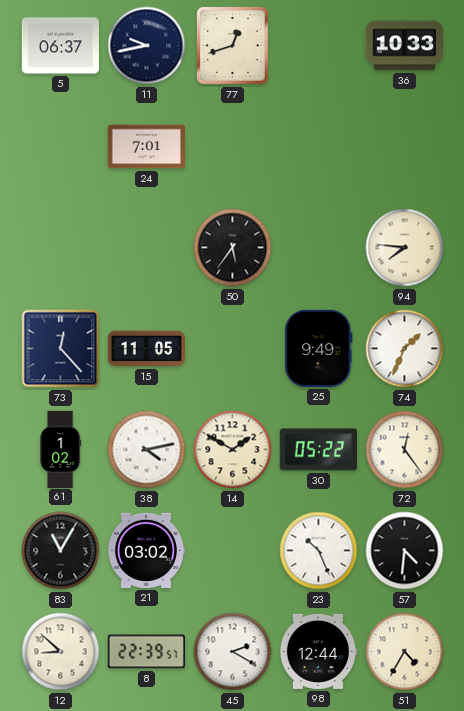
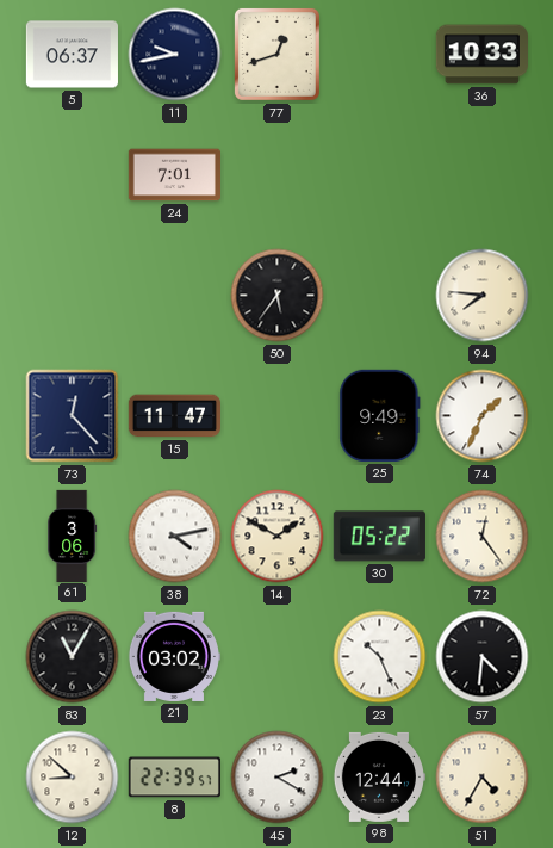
15: 11:05 -> 11:47
61: 1:02 -> 3:06
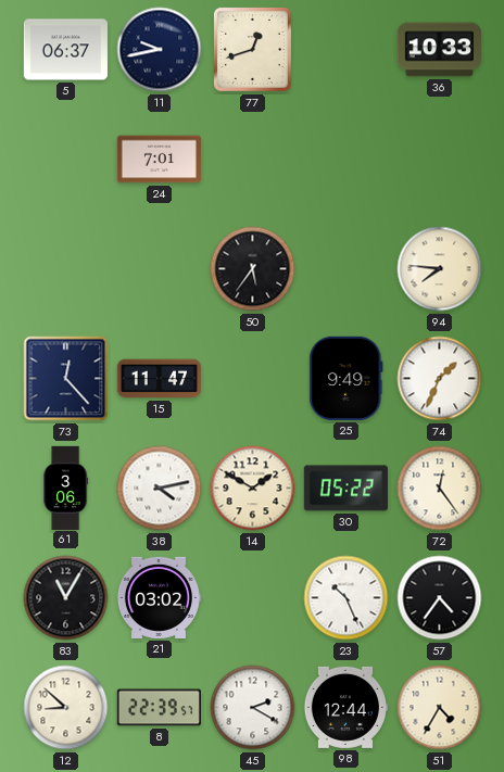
57: 4:31 -> 4:36
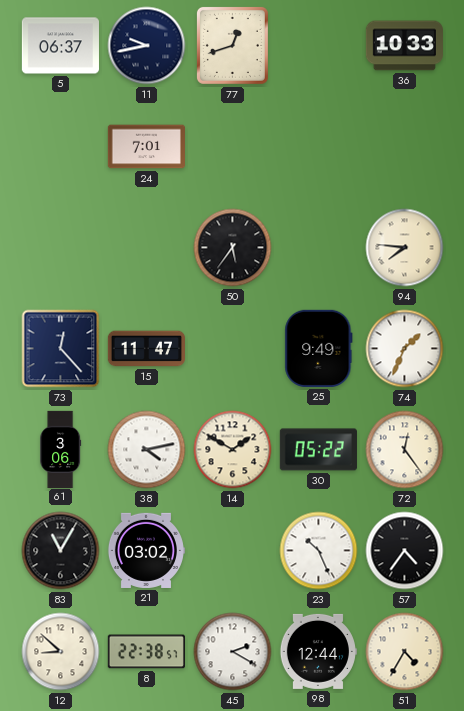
8: 22:39 -> 22:38
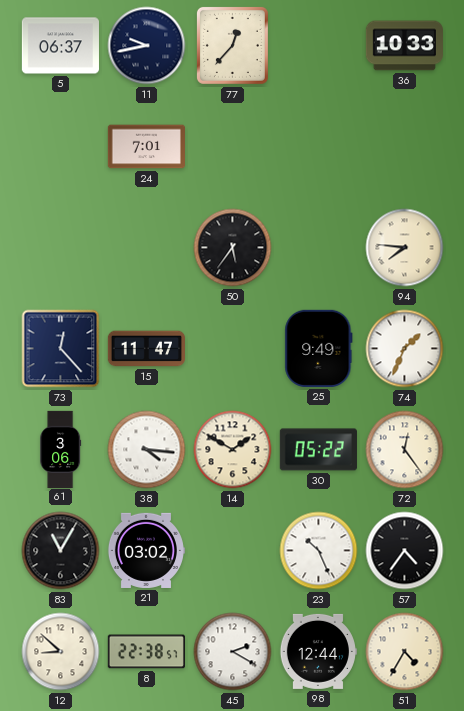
77: 12:42 -> 12:37
38: 4:13 -> 4:16
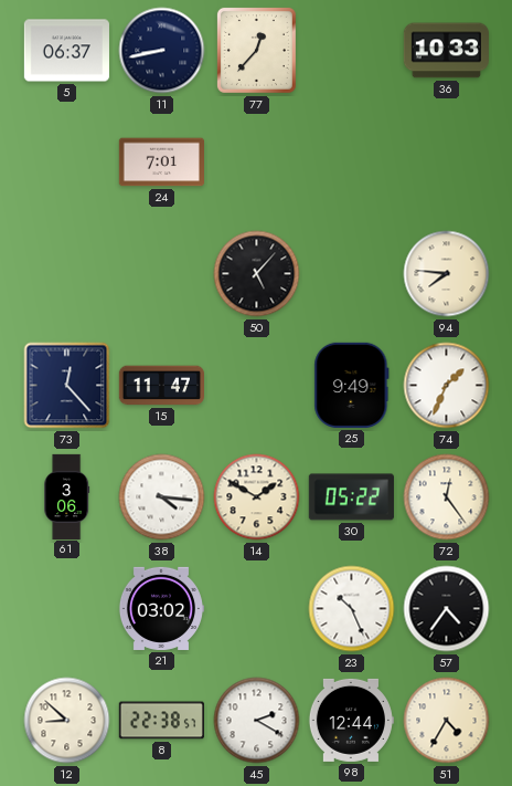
11: 9:43 -> 8:43
50: 5:36 -> 5:07
83: 11:05 -> none
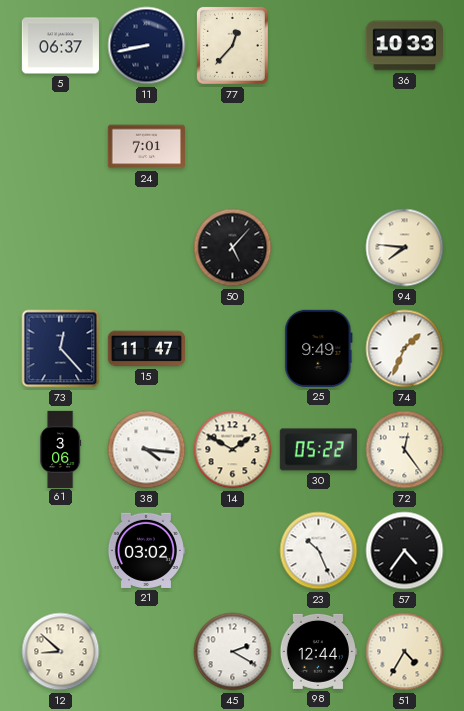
8: 22:38 -> none
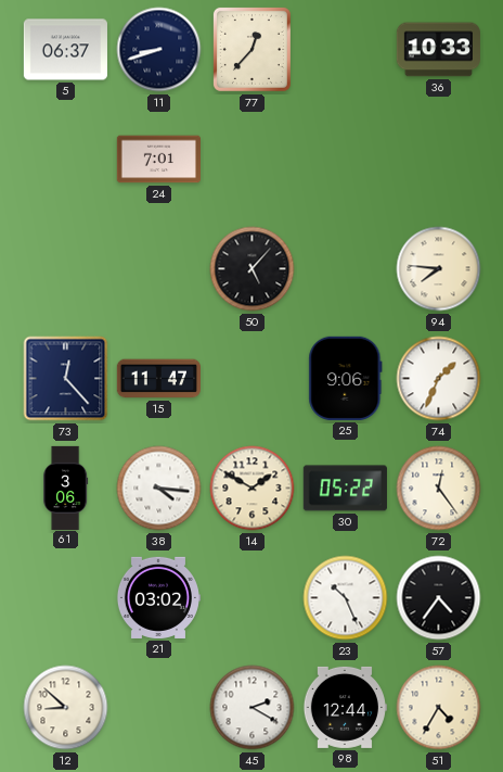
11: 8:43 -> 8:42
25: 9:49 -> 9:06
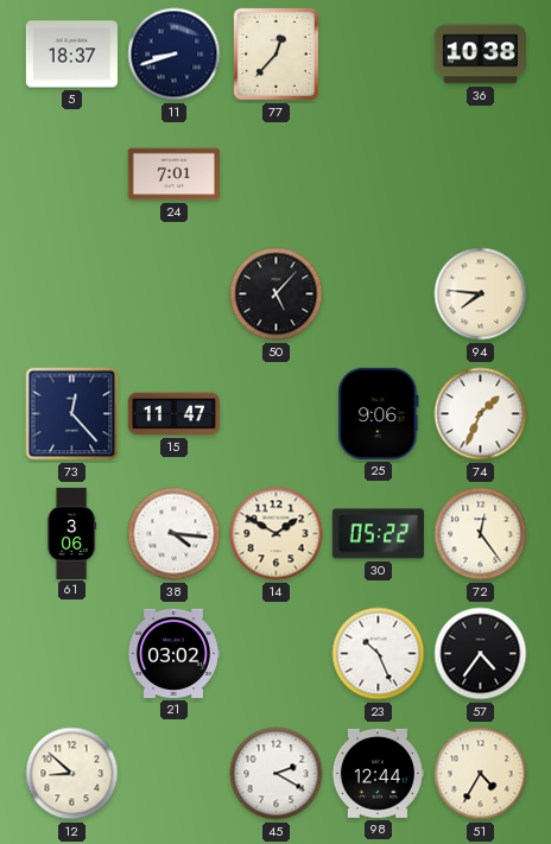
5: 06:37 -> 18:37
36: 10:33 -> 10:38
